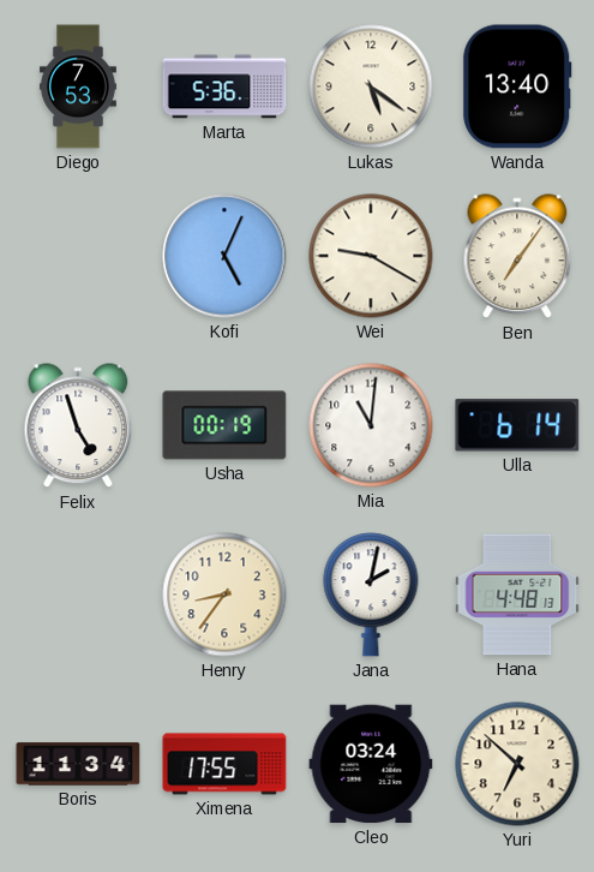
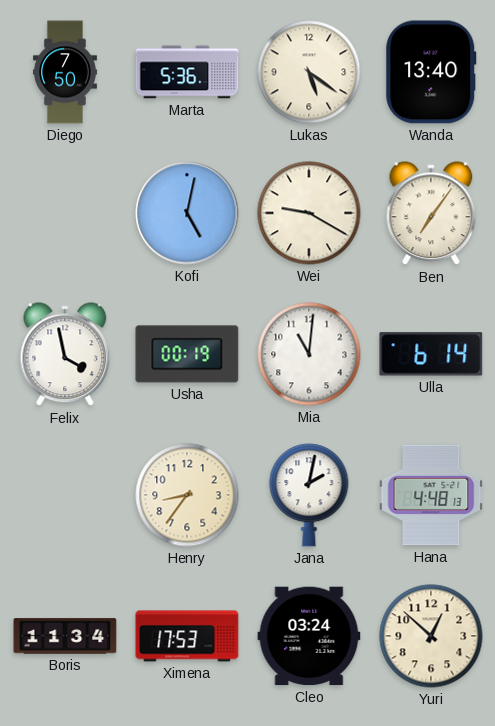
Diego: 7:53 -> 7:50
Kofi: 5:04 -> 5:02
Felix: 4:57 -> 3:58
Ximena: 17:55 -> 17:53
Yuri: 6:52 -> 12:52
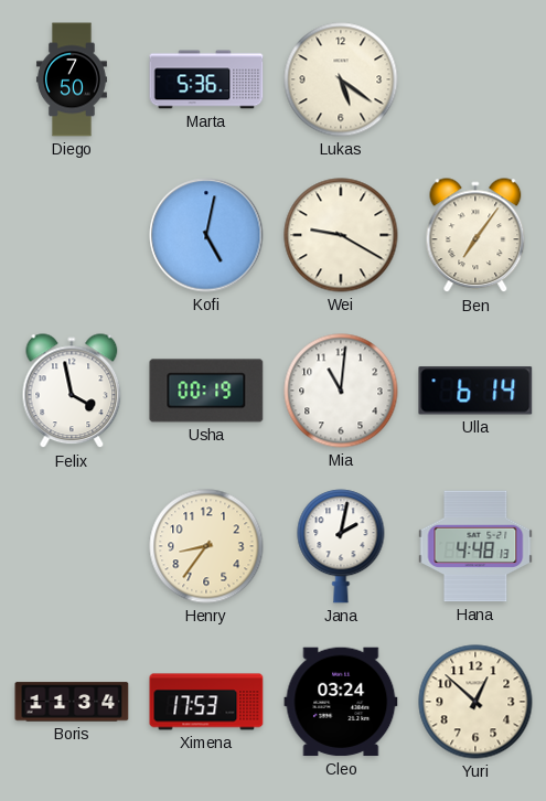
Wanda: 13:40 -> none
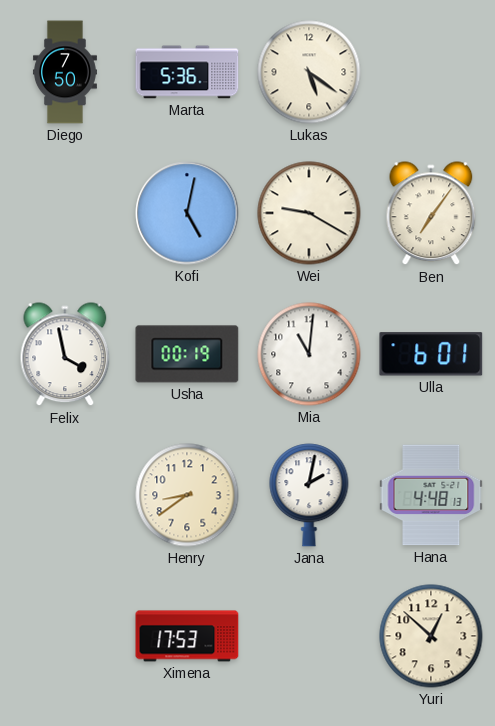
Ulla: 6:14 -> 6:01
Henry: 8:36 -> 8:39
Boris: 11:34 -> none
Cleo: 03:24 -> none
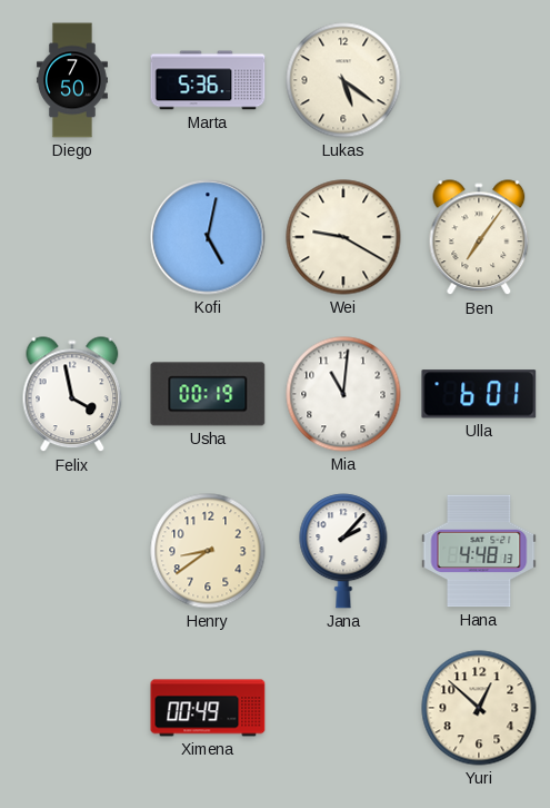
Jana: 2:02 -> 2:07
Ximena: 17:53 -> 00:49
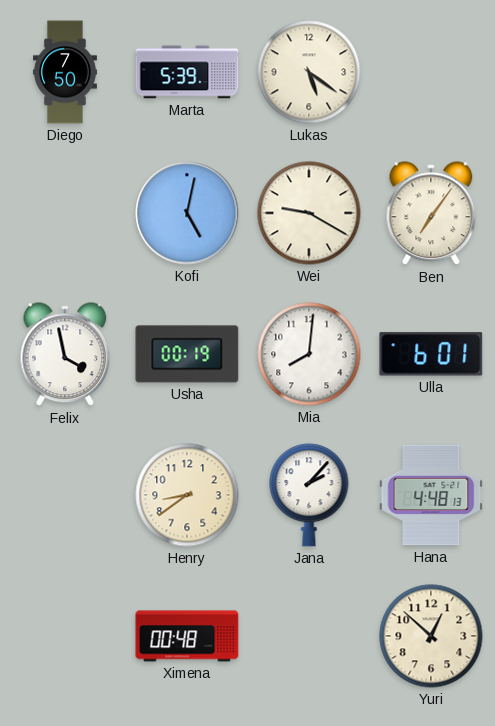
Marta: 5:36 -> 5:39
Mia: 11:01 -> 8:01
Ximena: 00:49 -> 00:48
